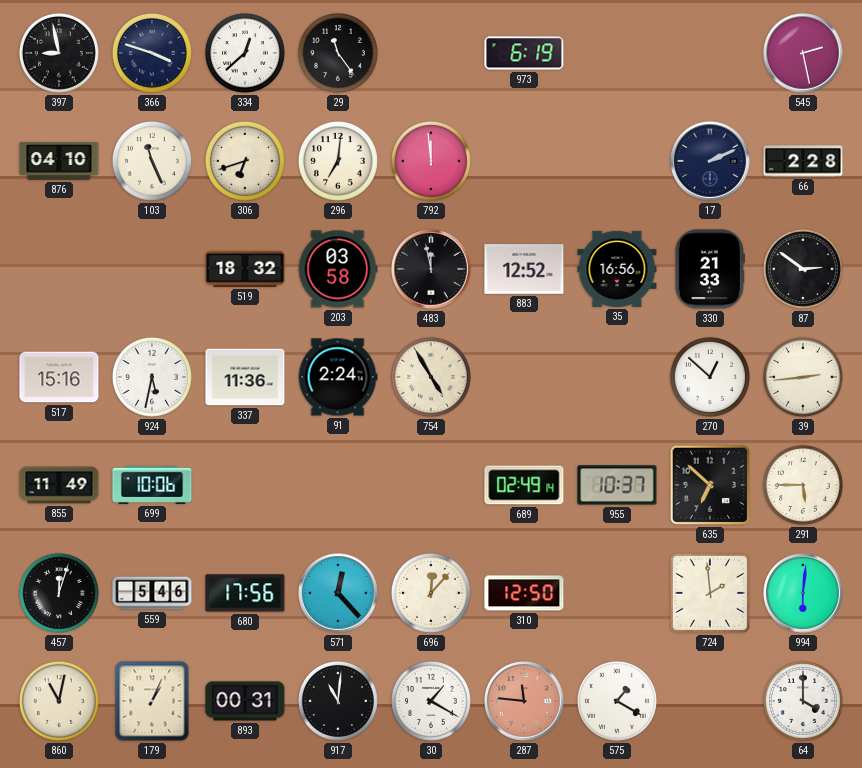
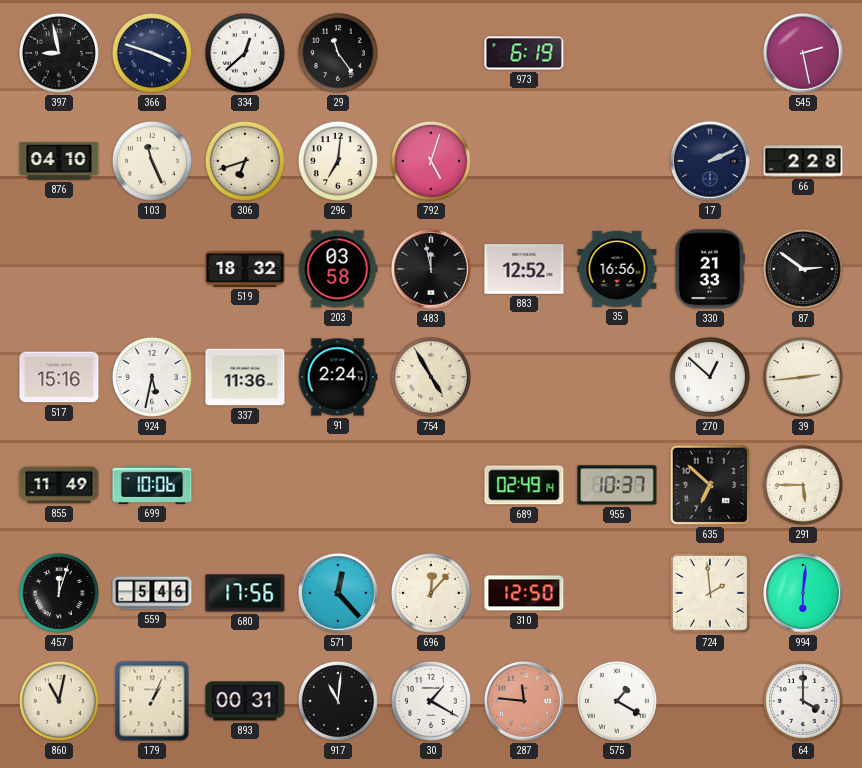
792: 11:59 -> 5:03
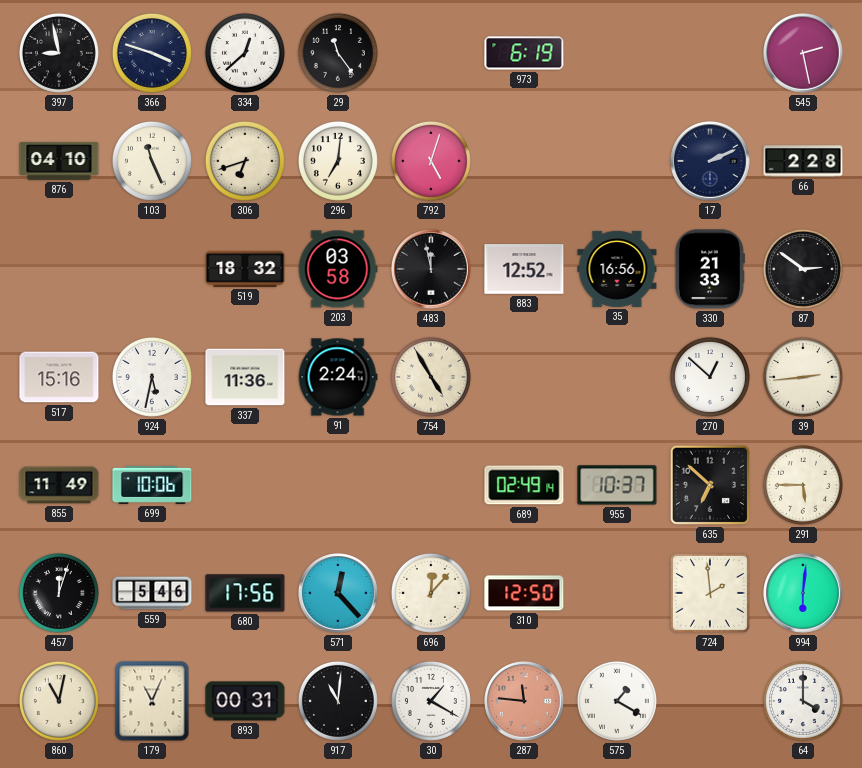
179: 1:04 -> 11:04
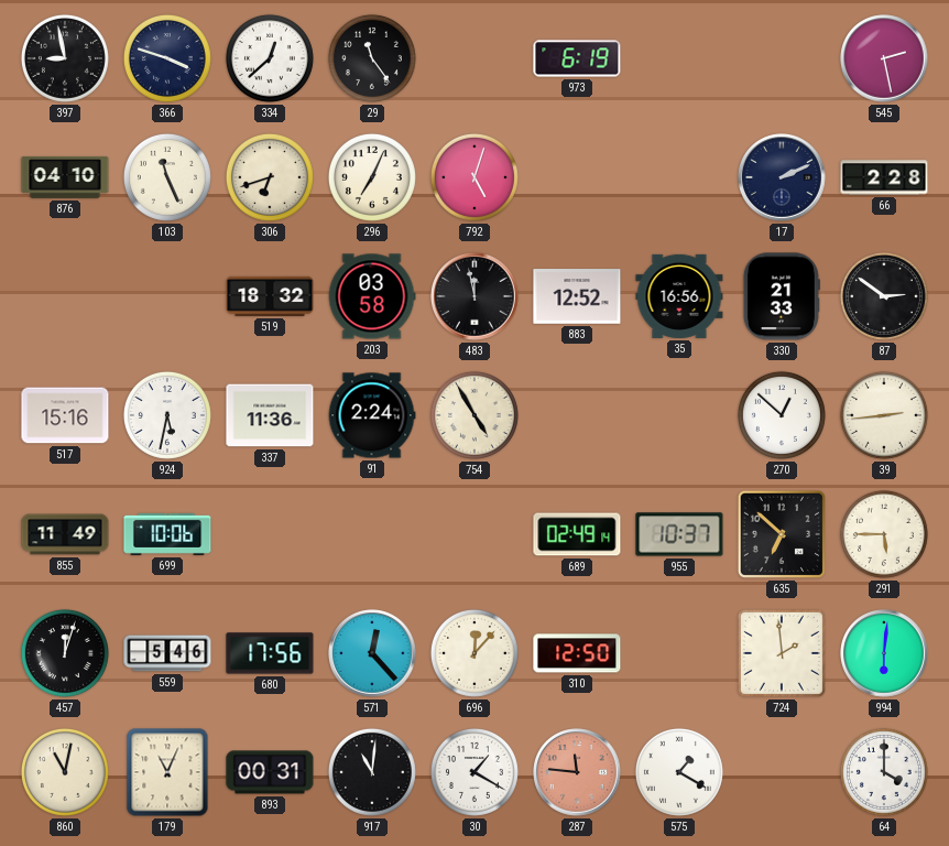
296: 7:01 -> 7:04
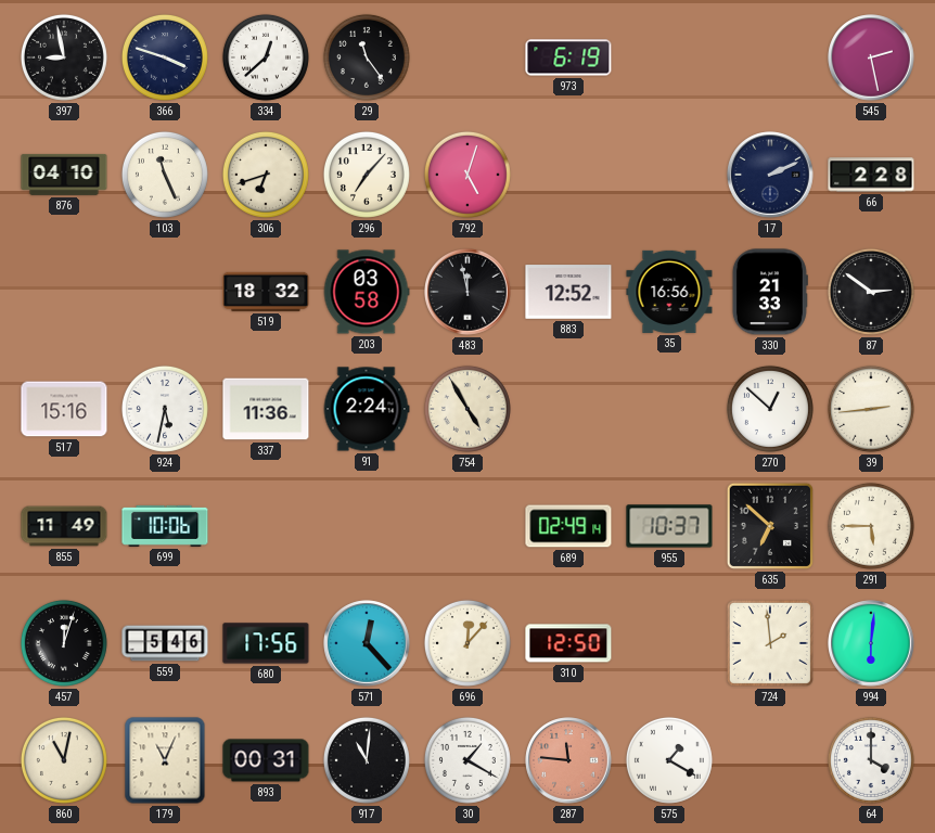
296: 7:04 -> 7:07
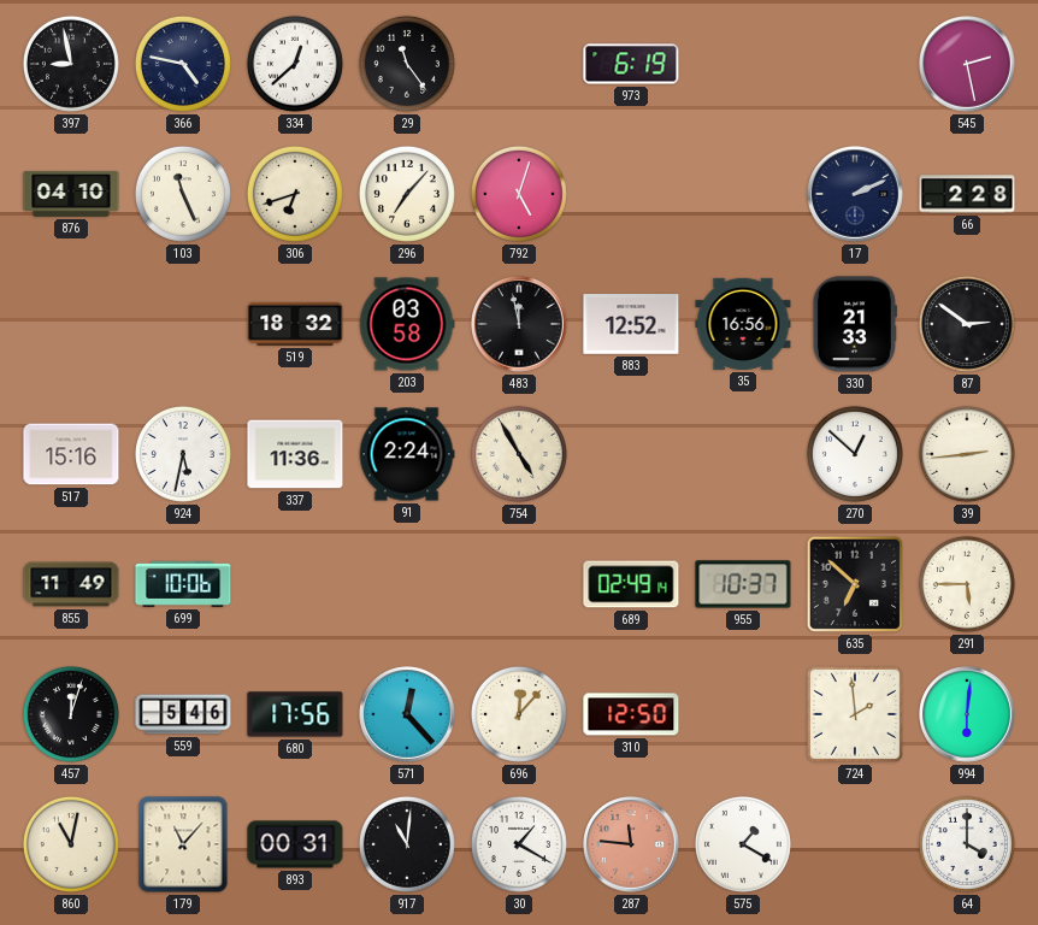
366: 3:48 -> 4:47
179: 11:04 -> 11:07
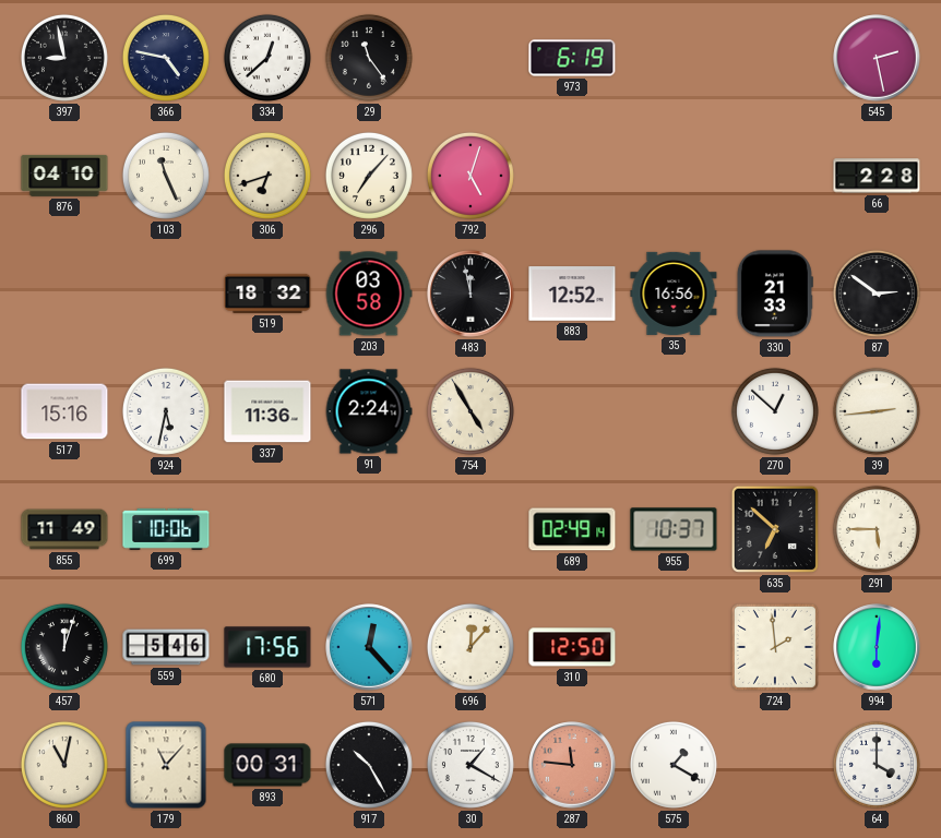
17: 2:11 -> none
917: 11:01 -> 10:25
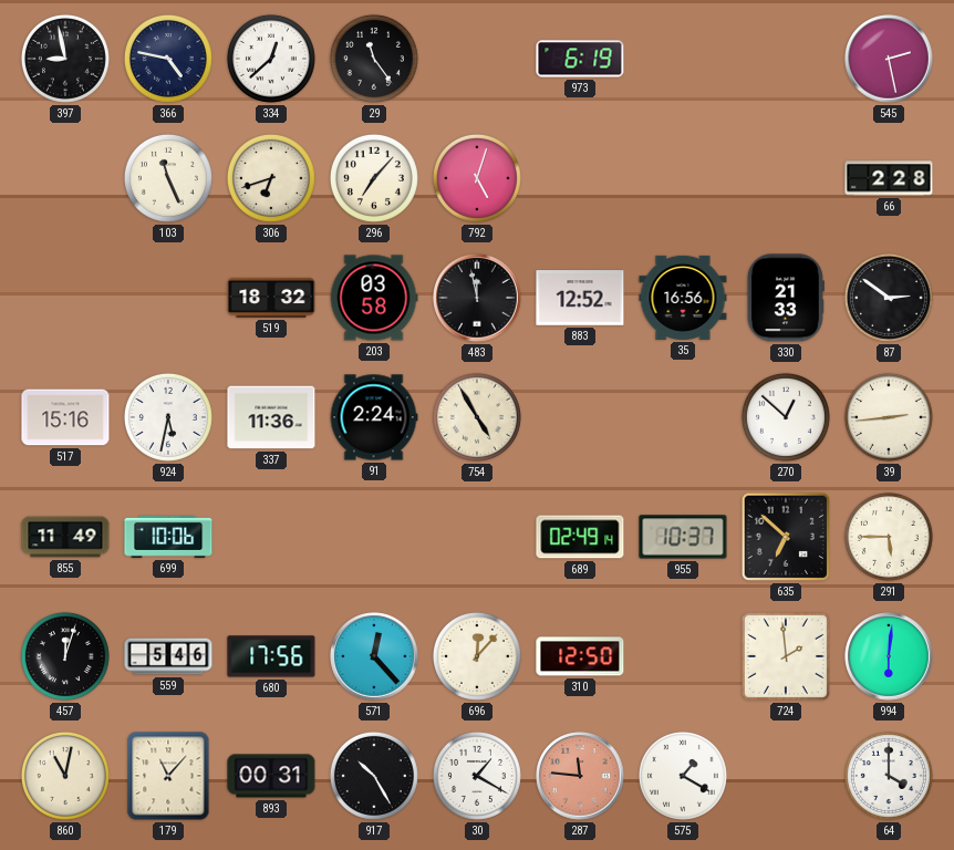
876: 04:10 -> none
